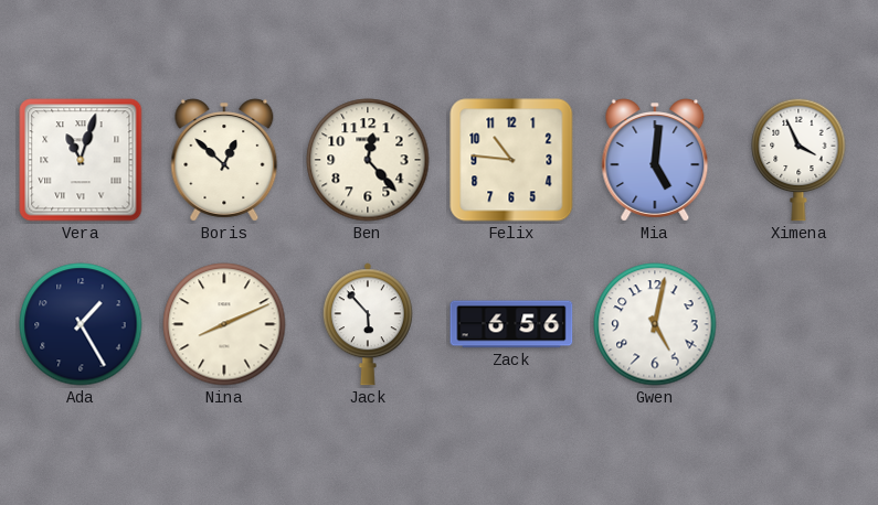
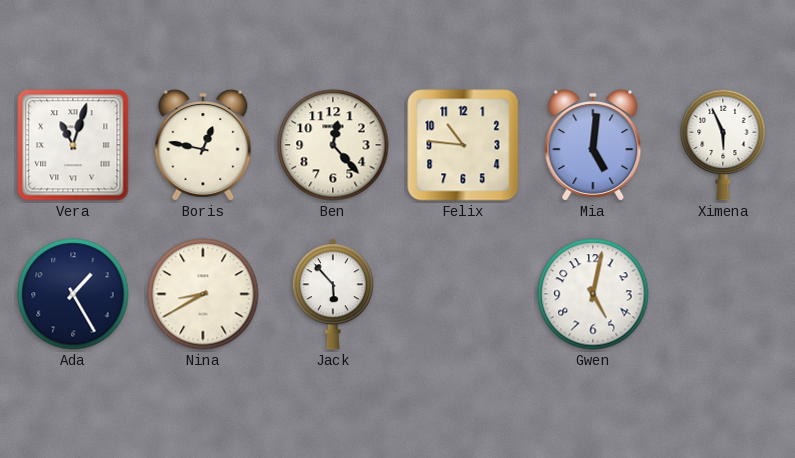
Boris: 12:52 -> 12:47
Ximena: 3:56 -> 5:56
Nina: 8:11 -> 8:40
Zack: 6:56 -> none
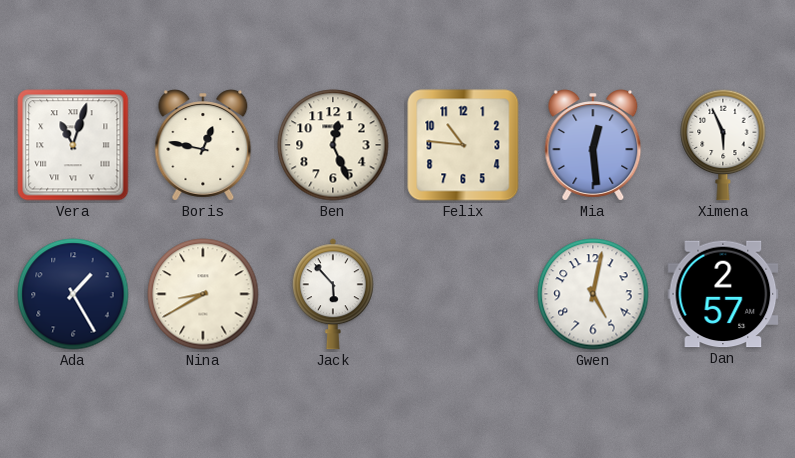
Ben: 12:23 -> 12:26
Mia: 5:01 -> 12:29
Dan: none -> 2:57
